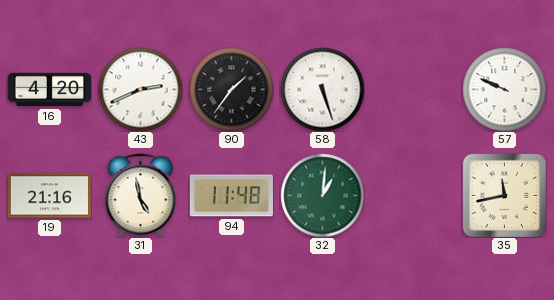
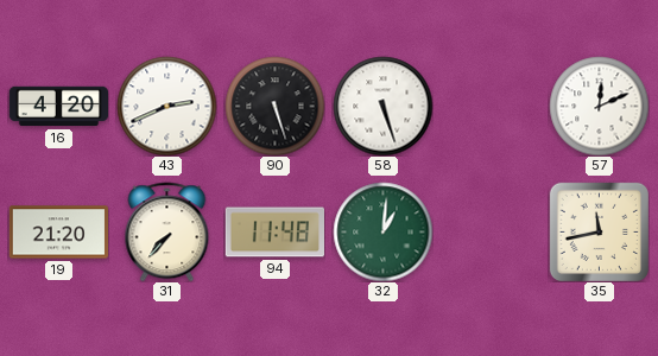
90: 1:36 -> 5:27
57: 9:49 -> 12:11
19: 21:16 -> 21:20
31: 4:58 -> 7:37
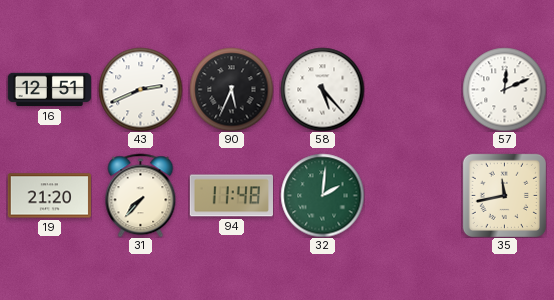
16: 4:20 -> 12:51
90: 5:27 -> 5:34
58: 5:27 -> 5:23
32: 1:01 -> 2:01
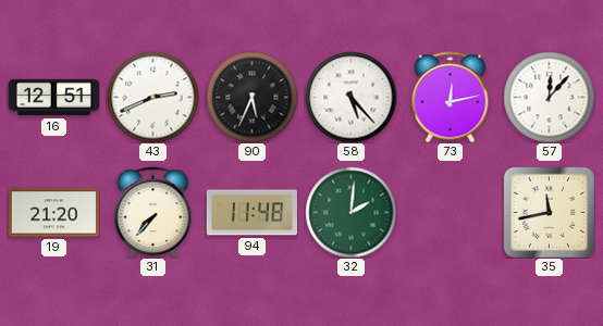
73: none -> 12:13
57: 12:11 -> 12:07
